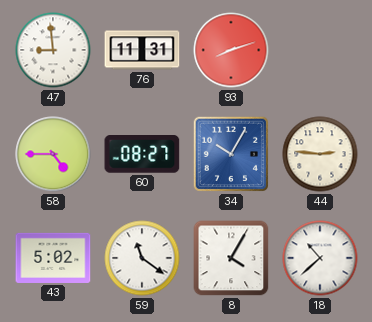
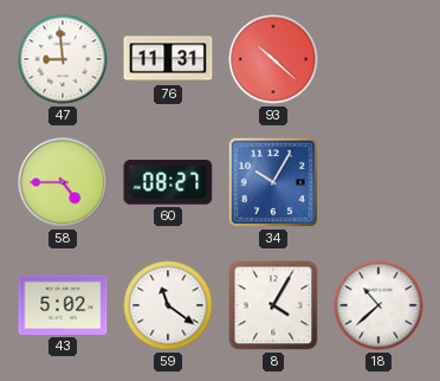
93: 8:12 -> 10:22
44: 2:46 -> none
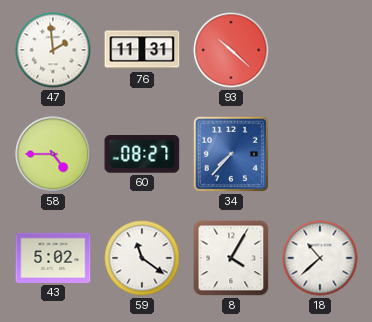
47: 8:59 -> 1:59
34: 10:05 -> 7:37
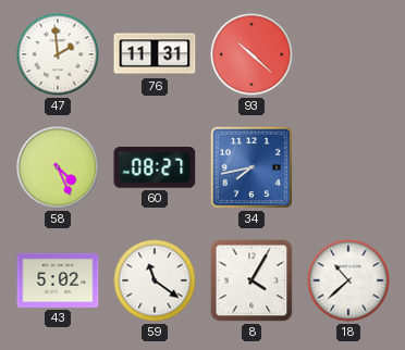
58: 4:45 -> 4:26
34: 7:37 -> 7:43
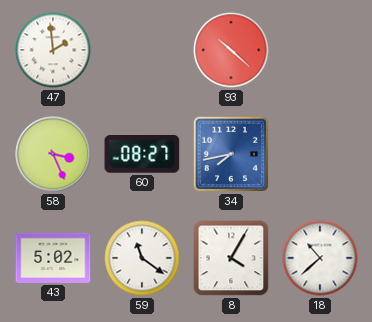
76: 11:31 -> none
58: 4:26 -> 3:26
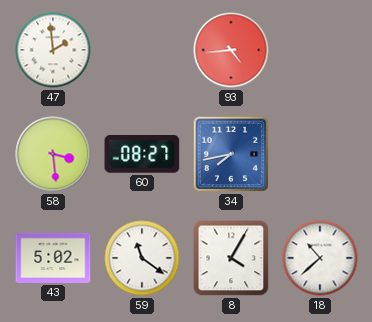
93: 10:22 -> 4:44
58: 3:26 -> 3:29
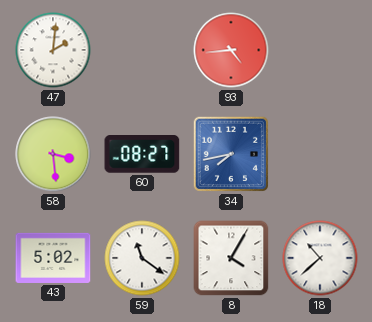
47: 1:59 -> 2:01
